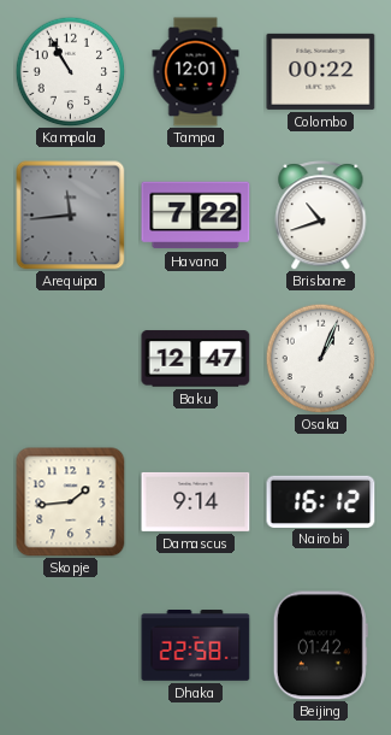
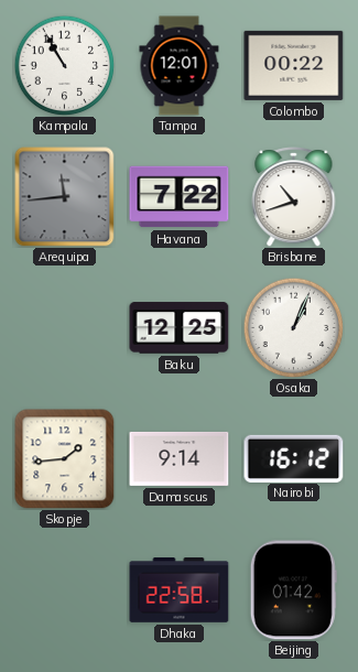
Baku: 12:47 -> 12:25
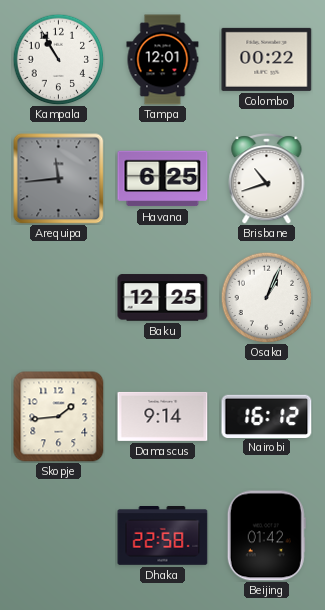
Havana: 7:22 -> 6:25
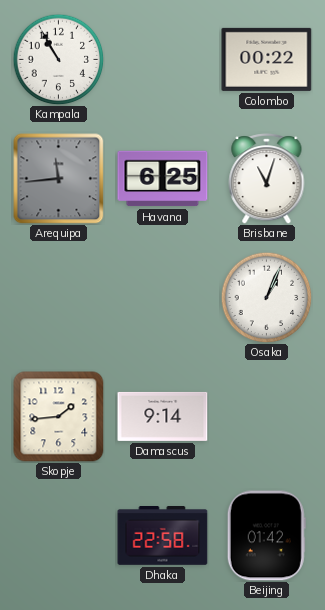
Tampa: 12:01 -> none
Brisbane: 10:42 -> 11:03
Baku: 12:25 -> none
Nairobi: 16:12 -> none
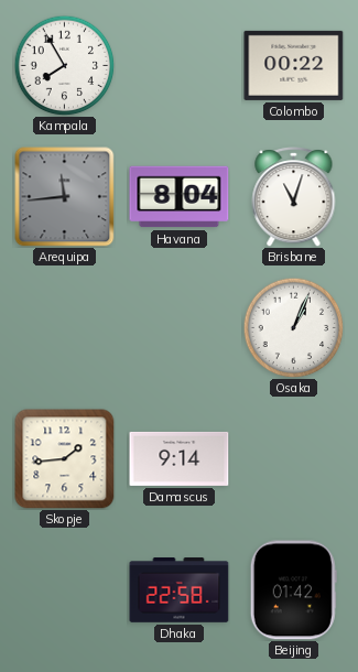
Kampala: 10:55 -> 7:55
Havana: 6:25 -> 8:04
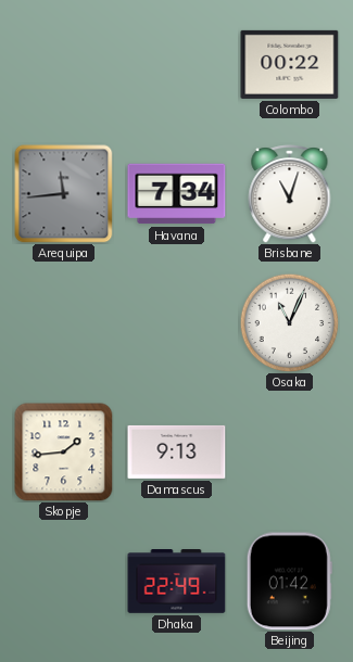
Kampala: 7:55 -> none
Havana: 8:04 -> 7:34
Osaka: 1:04 -> 11:04
Damascus: 9:14 -> 9:13
Dhaka: 22:58 -> 22:49
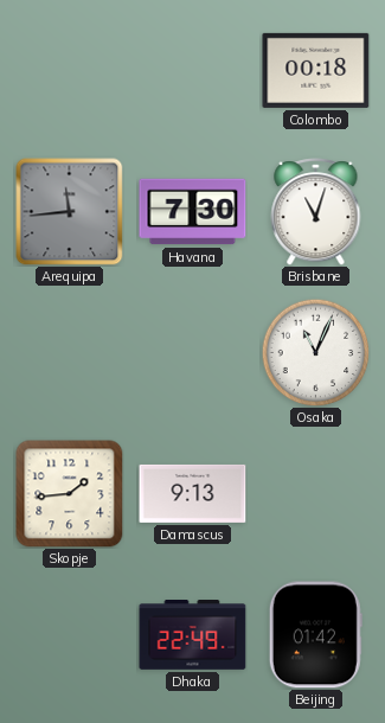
Colombo: 00:22 -> 00:18
Havana: 7:34 -> 7:30
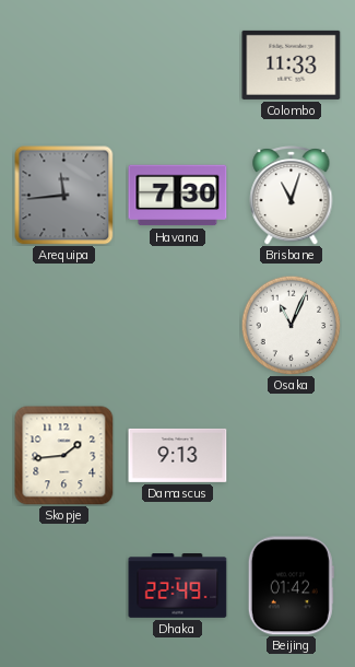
Colombo: 00:18 -> 11:33
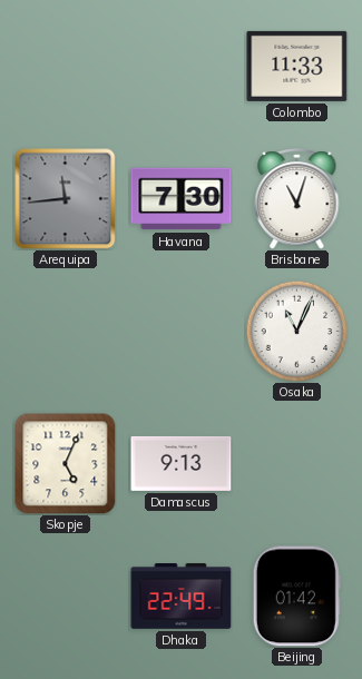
Skopje: 1:44 -> 5:04
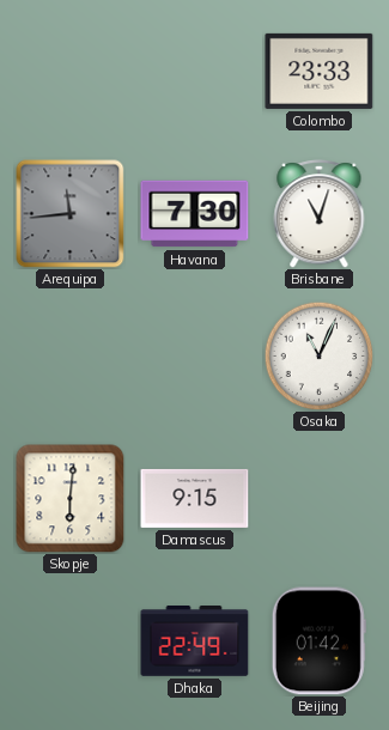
Colombo: 11:33 -> 23:33
Skopje: 5:04 -> 6:01
Damascus: 9:13 -> 9:15
